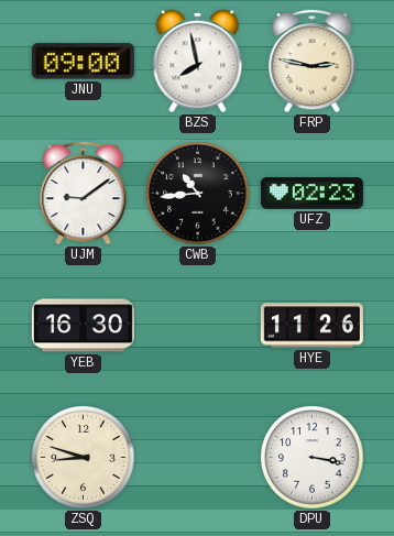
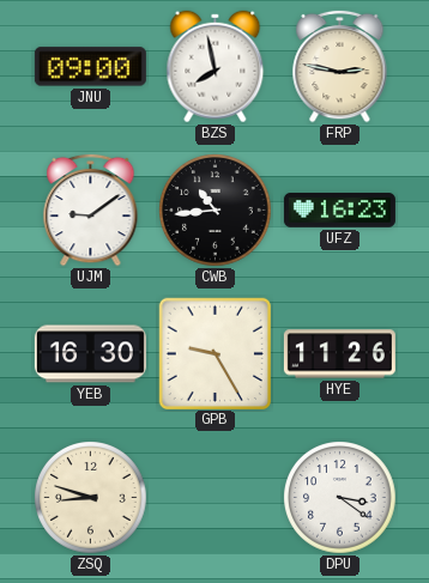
UFZ: 02:23 -> 16:23
GPB: none -> 9:25
DPU: 3:17 -> 3:21
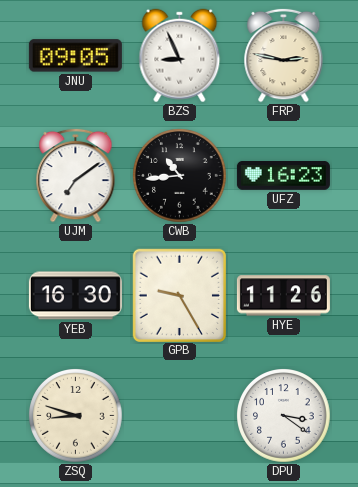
JNU: 09:00 -> 09:05
BZS: 7:58 -> 8:56
UJM: 9:09 -> 7:09
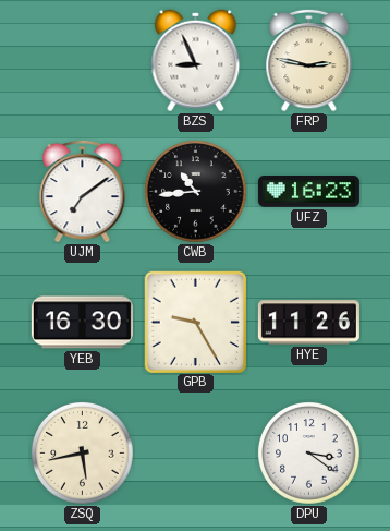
JNU: 09:05 -> none
ZSQ: 8:48 -> 5:43
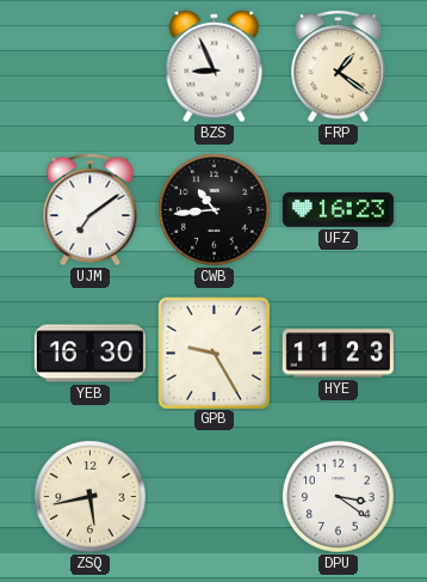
FRP: 2:47 -> 1:21
HYE: 11:26 -> 11:23
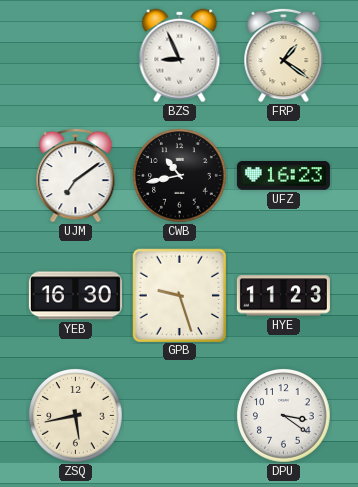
CWB: 10:44 -> 10:43
GPB: 9:25 -> 9:27
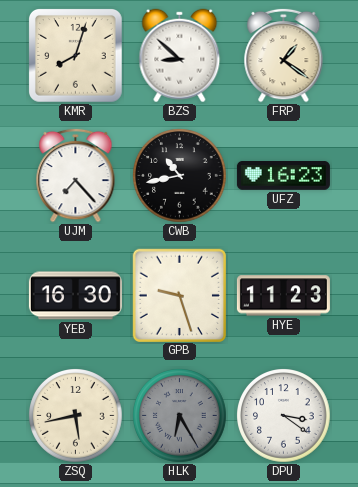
KMR: none -> 8:03
BZS: 8:56 -> 8:52
UJM: 7:09 -> 7:23
HLK: none -> 6:25
